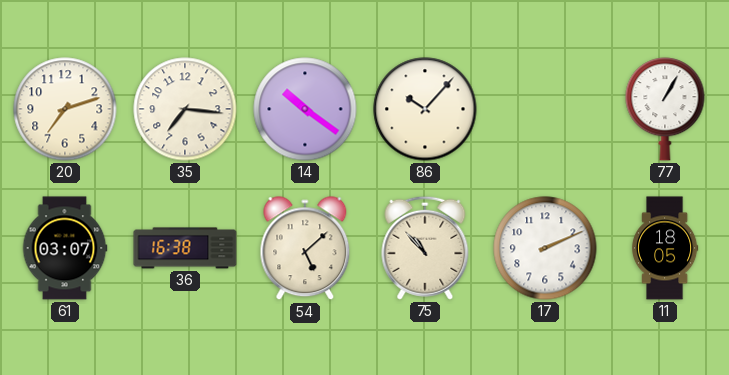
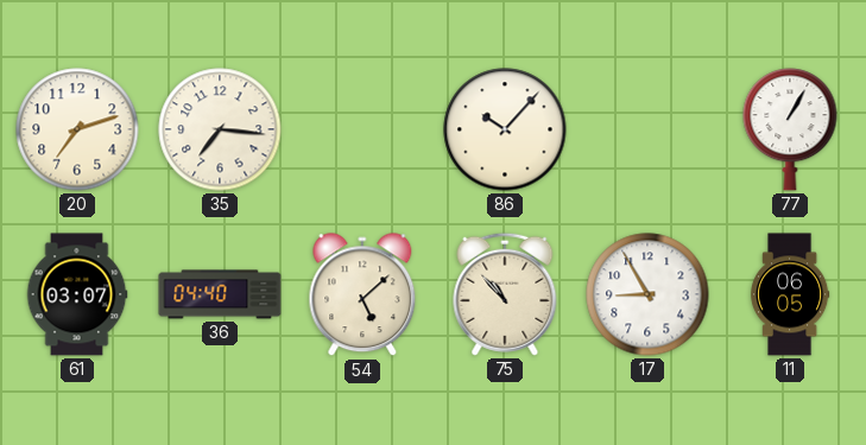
14: 10:21 -> none
36: 16:38 -> 04:40
17: 2:11 -> 8:55
11: 18:05 -> 06:05
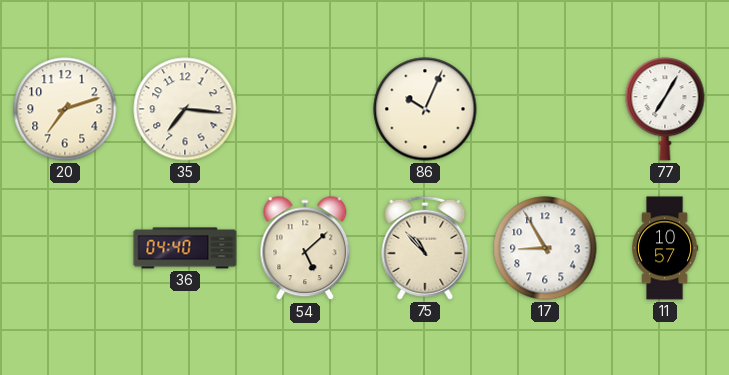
86: 10:07 -> 10:04
77: 1:05 -> 7:05
61: 03:07 -> none
11: 06:05 -> 10:57
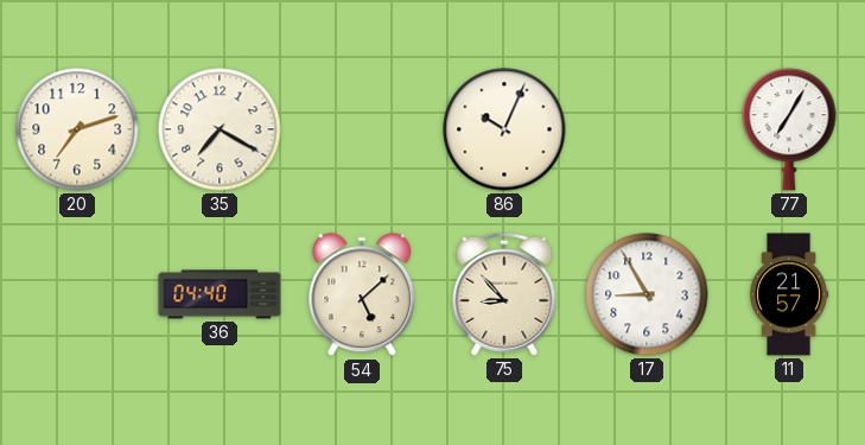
35: 7:16 -> 7:20
75: 10:53 -> 8:53
11: 10:57 -> 21:57
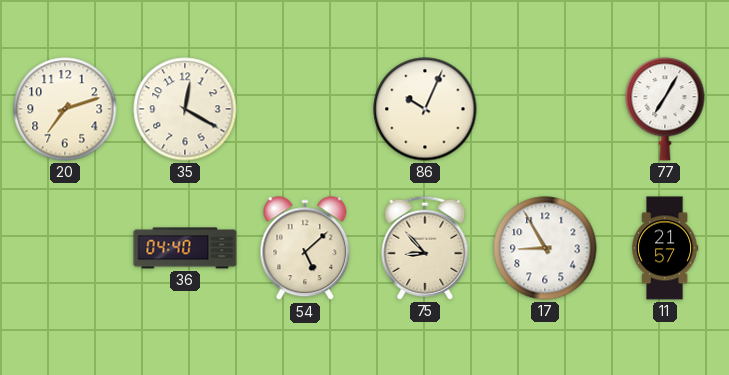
35: 7:20 -> 12:20
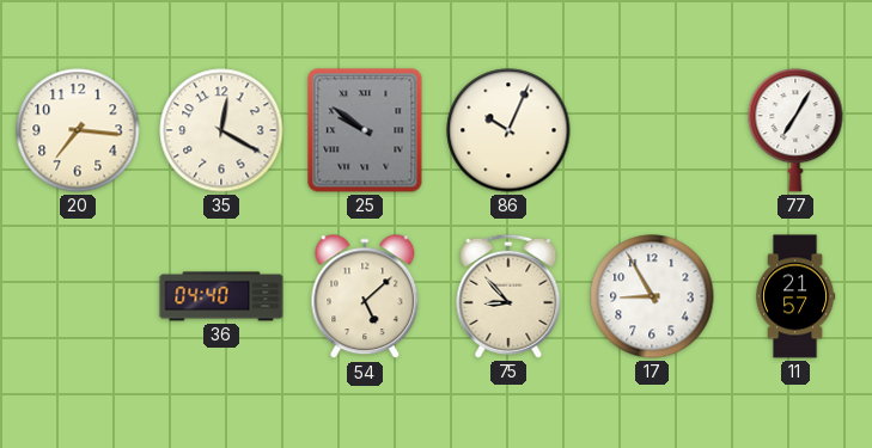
20: 7:12 -> 7:16
25: none -> 9:51
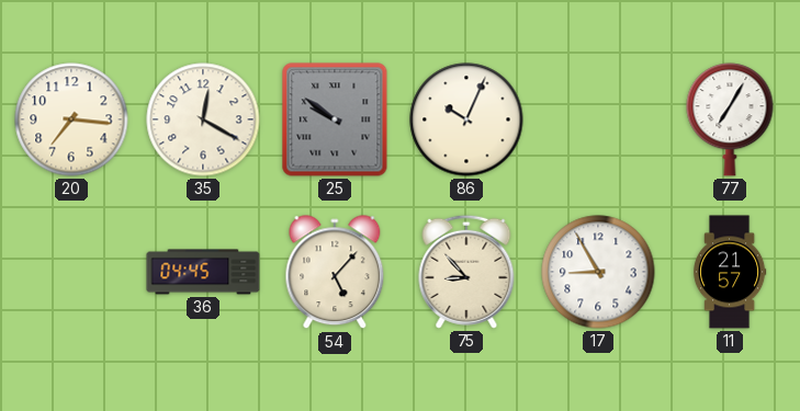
36: 04:40 -> 04:45
54: 5:08 -> 5:07
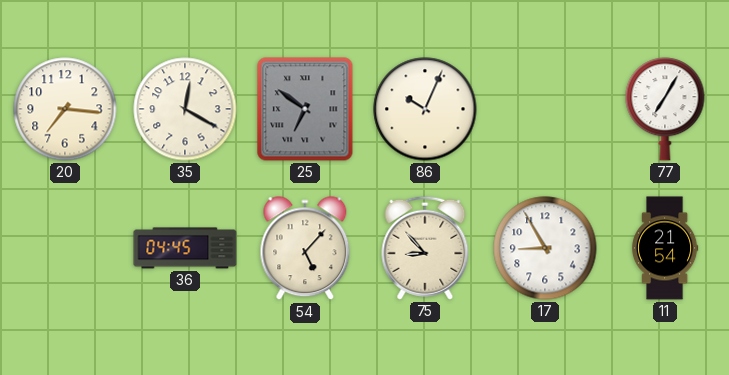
25: 9:51 -> 6:51
11: 21:57 -> 21:54
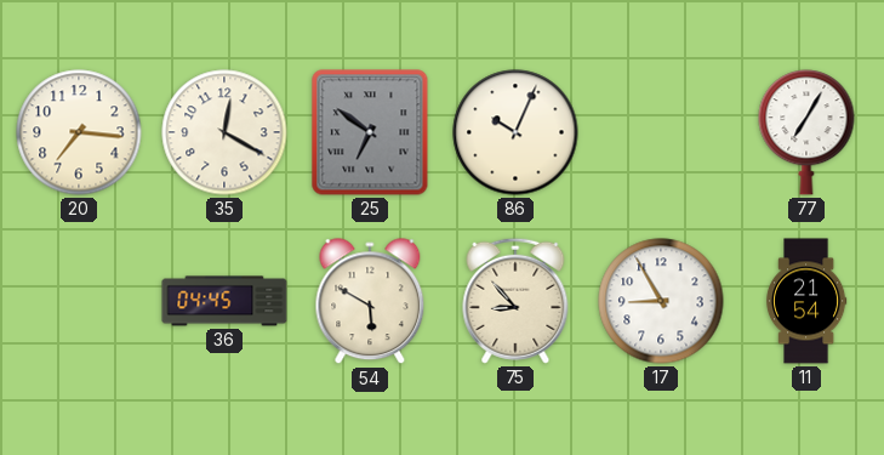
54: 5:07 -> 5:50
